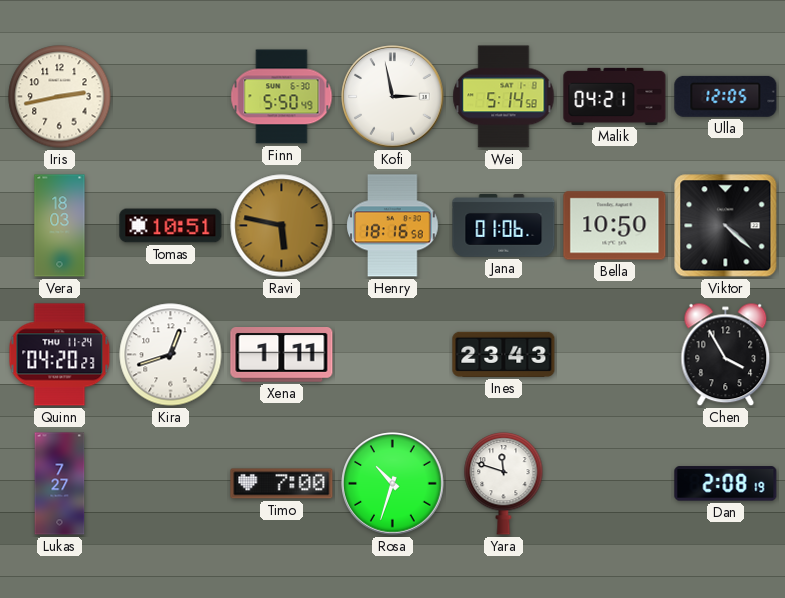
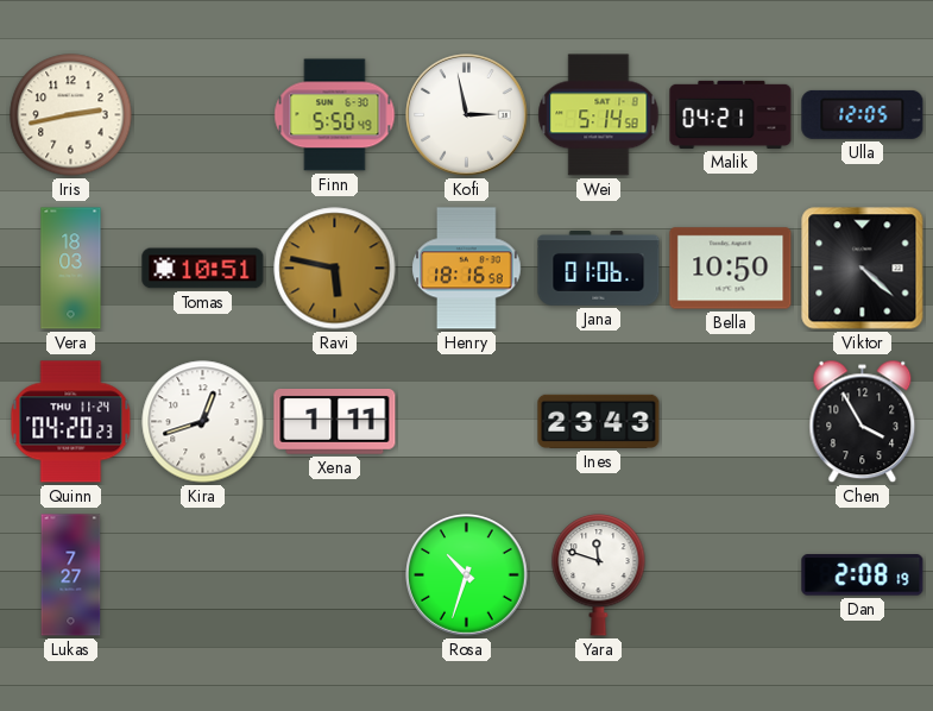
Timo: 7:00 -> none
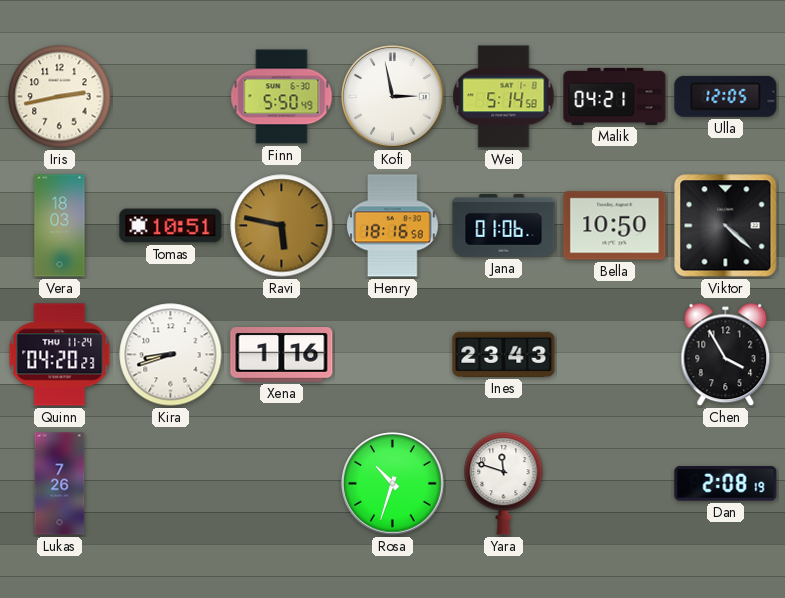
Kira: 12:42 -> 8:42
Xena: 1:11 -> 1:16
Lukas: 7:27 -> 7:26
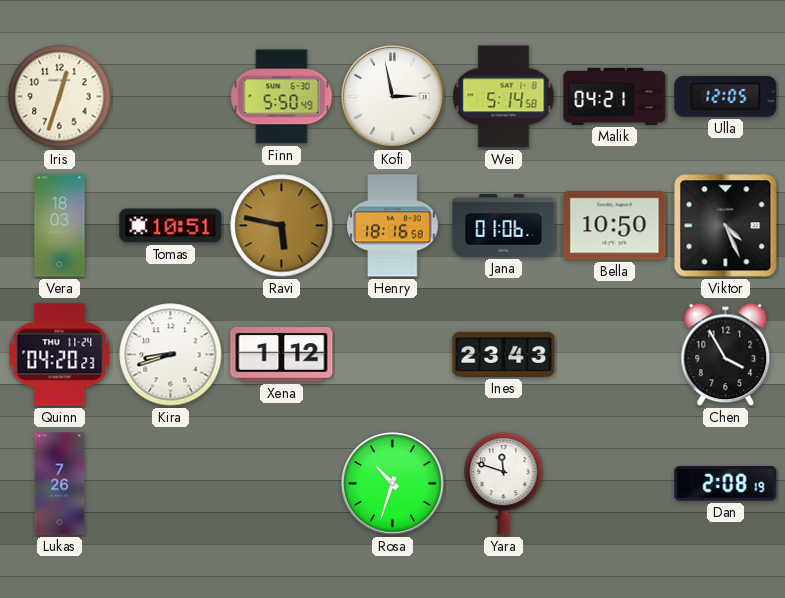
Iris: 2:43 -> 12:33
Viktor: 4:22 -> 4:26
Xena: 1:16 -> 1:12
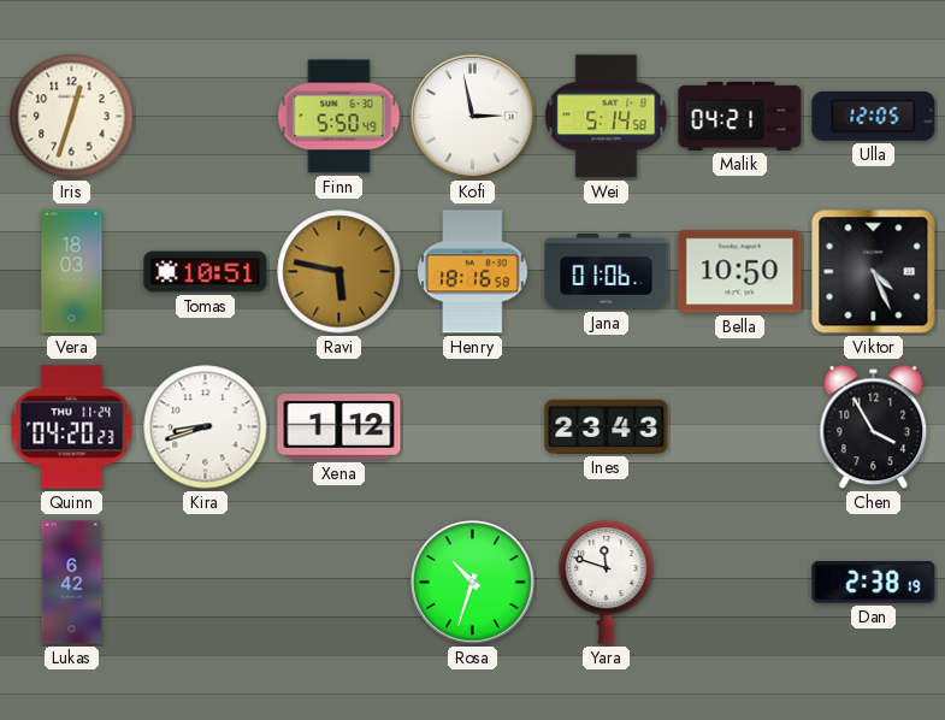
Lukas: 7:26 -> 6:42
Dan: 2:08 -> 2:38
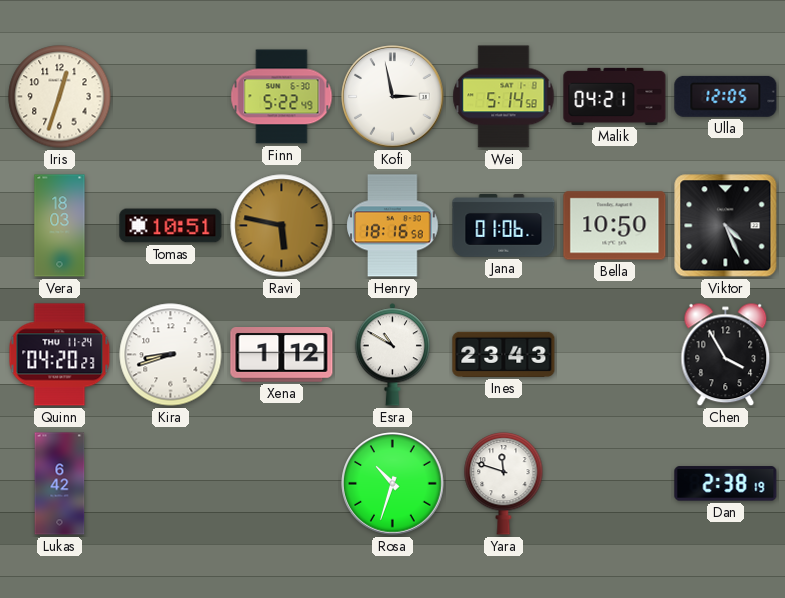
Finn: 5:50 -> 5:22
Esra: none -> 10:50
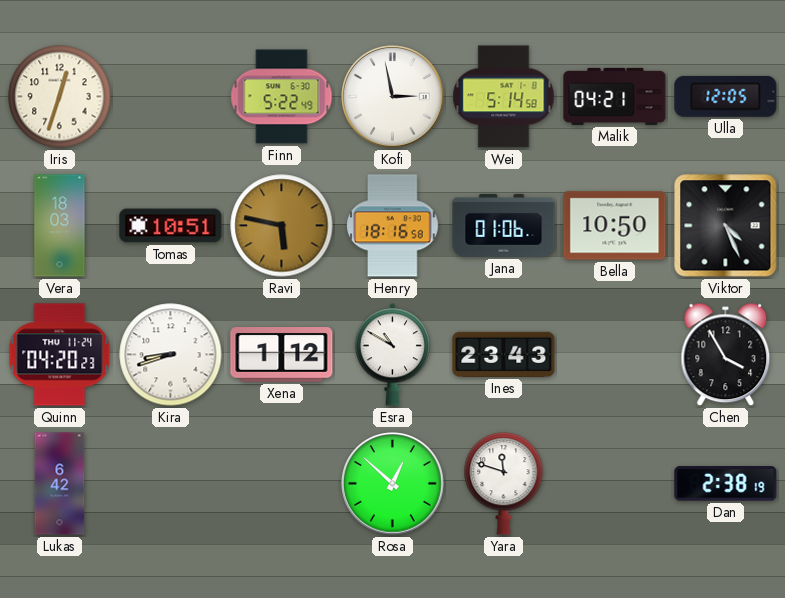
Rosa: 10:33 -> 12:52
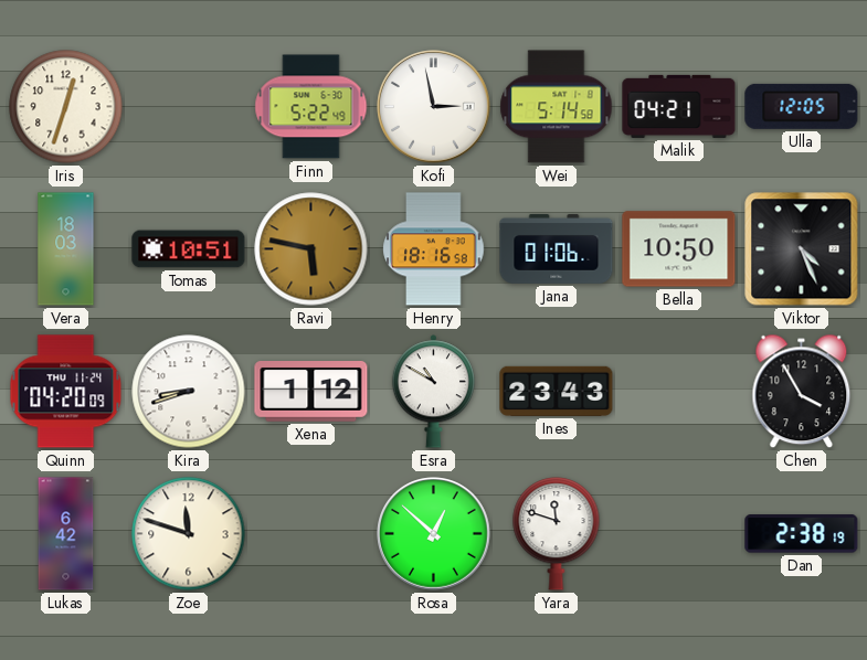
Quinn: 04:20:23 -> 04:20:09
Zoe: none -> 11:48
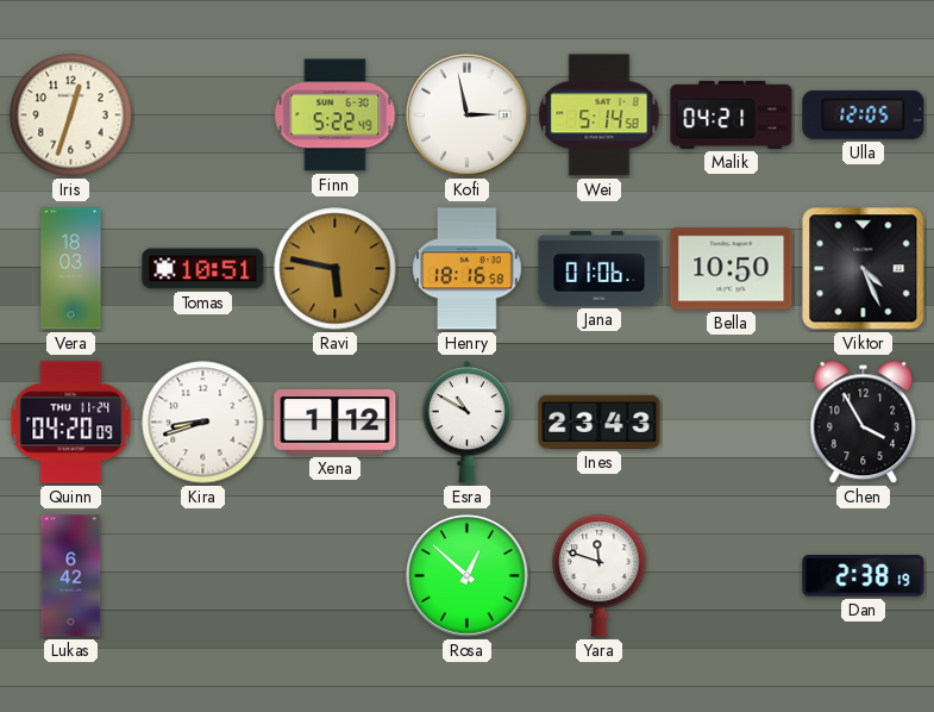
Zoe: 11:48 -> none
